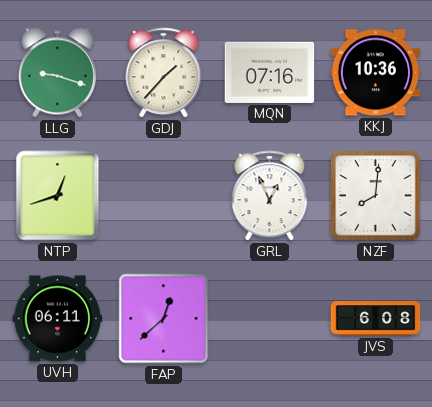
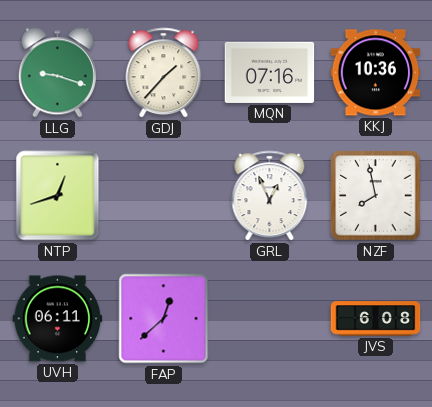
NZF: 8:01 -> 7:58
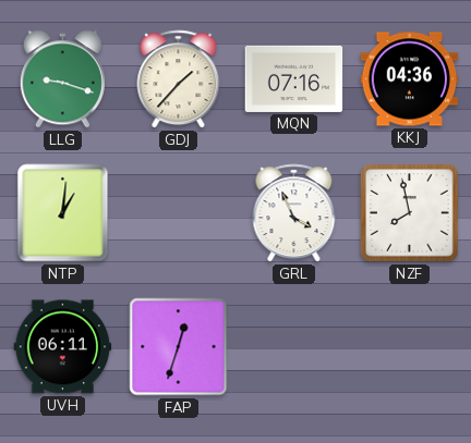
KKJ: 10:36 -> 04:36
NTP: 12:42 -> 1:01
GRL: 12:56 -> 3:56
FAP: 12:38 -> 12:33
JVS: 6:08 -> none
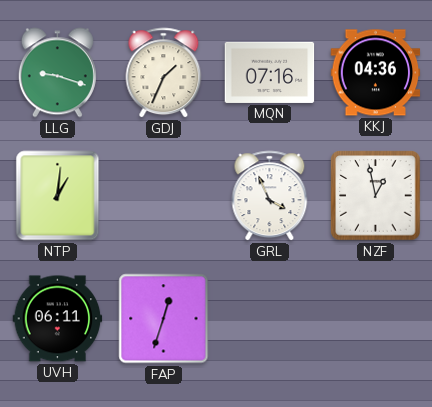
GDJ: 1:37 -> 1:34
NZF: 7:58 -> 12:58
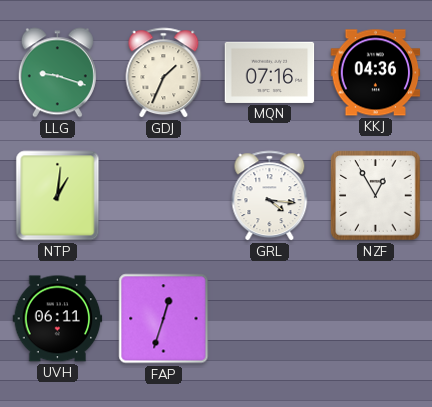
GRL: 3:56 -> 4:16
NZF: 12:58 -> 12:55
